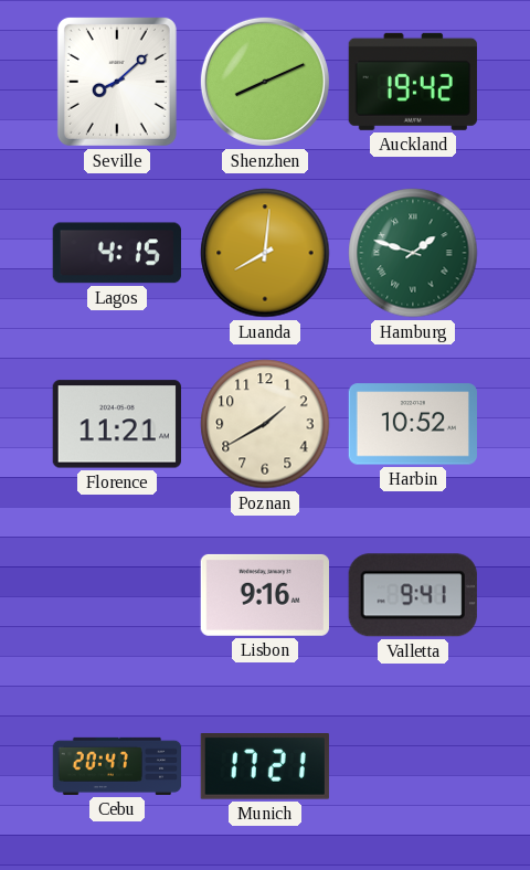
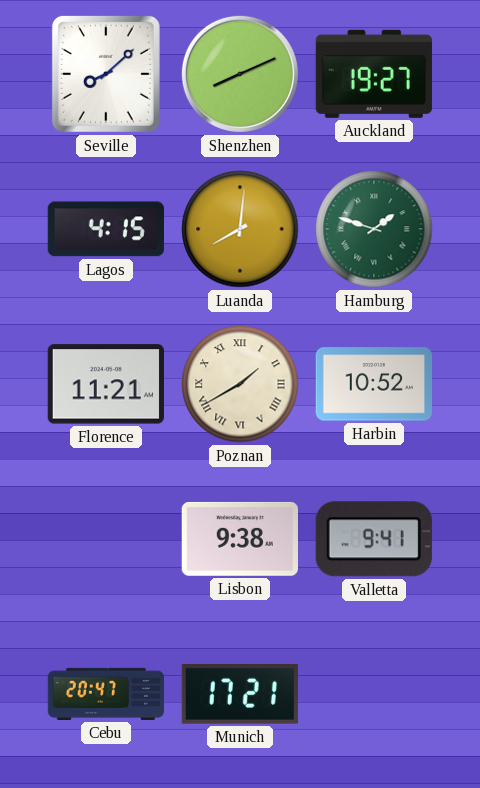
Auckland: 19:42 -> 19:27
Poznan numerals: Arabic -> Roman
Lisbon: 9:16 -> 9:38
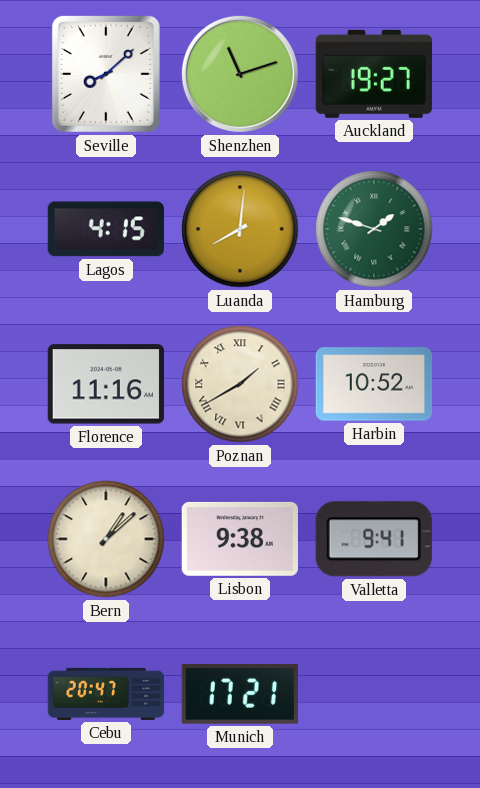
Shenzhen: 8:11 -> 11:12
Florence: 11:21 -> 11:16
Bern: none -> 1:08
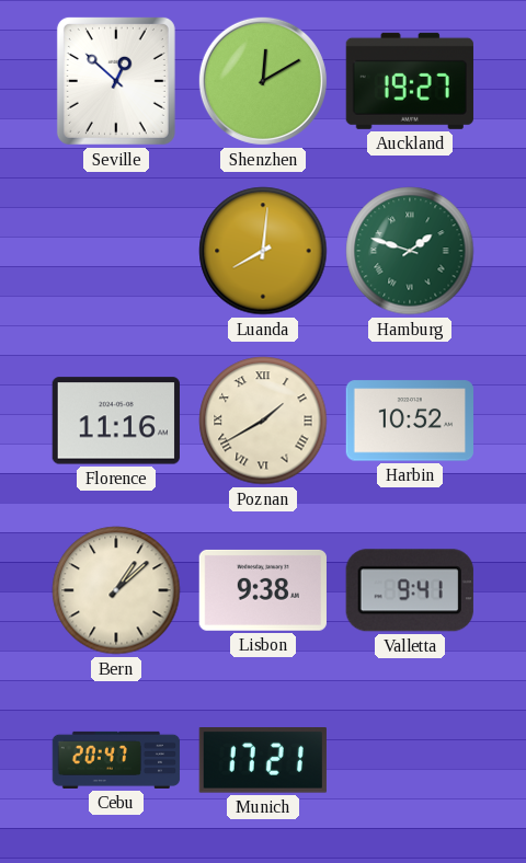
Seville: 8:08 -> 12:52
Shenzhen: 11:12 -> 12:10
Lagos: 4:15 -> none
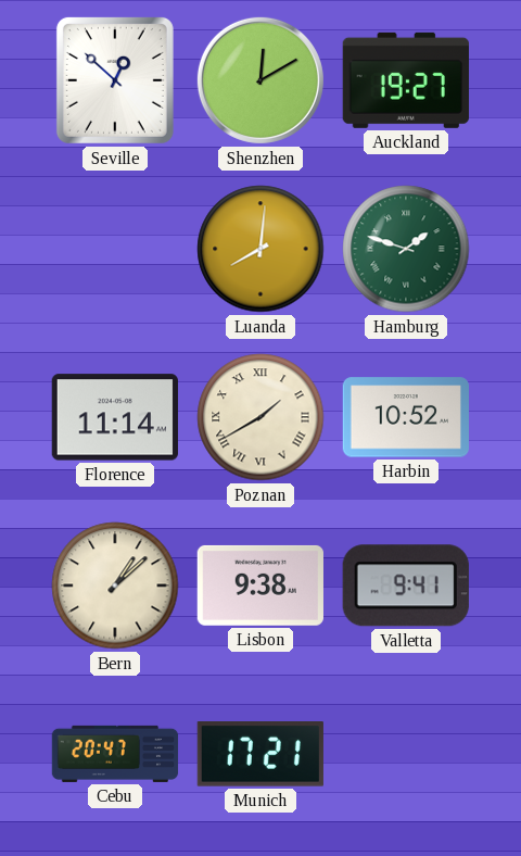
Florence: 11:16 -> 11:14
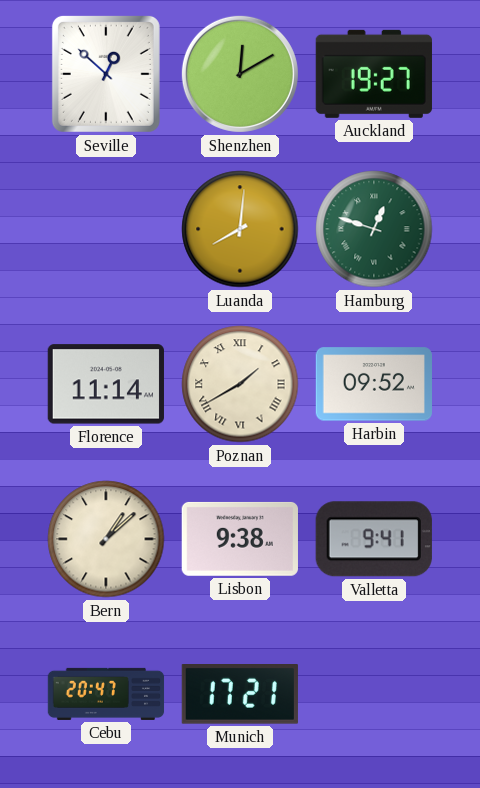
Hamburg: 1:48 -> 12:48
Harbin: 10:52 -> 09:52
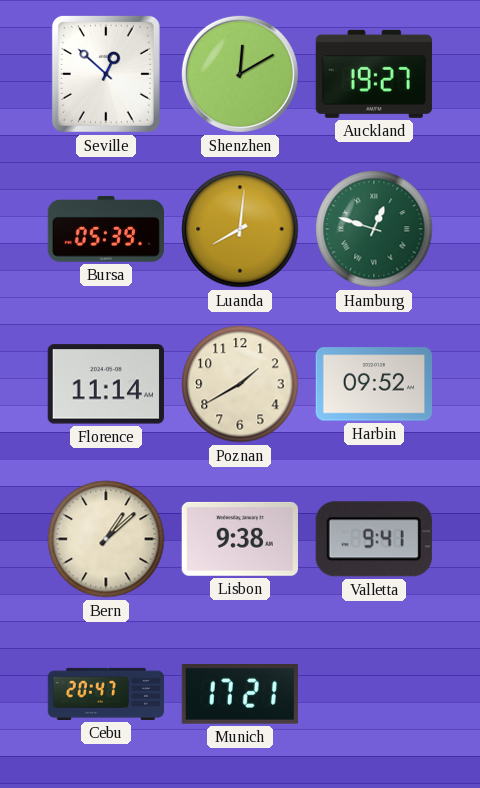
Bursa: none -> 05:39
Poznan numerals: Roman -> Arabic
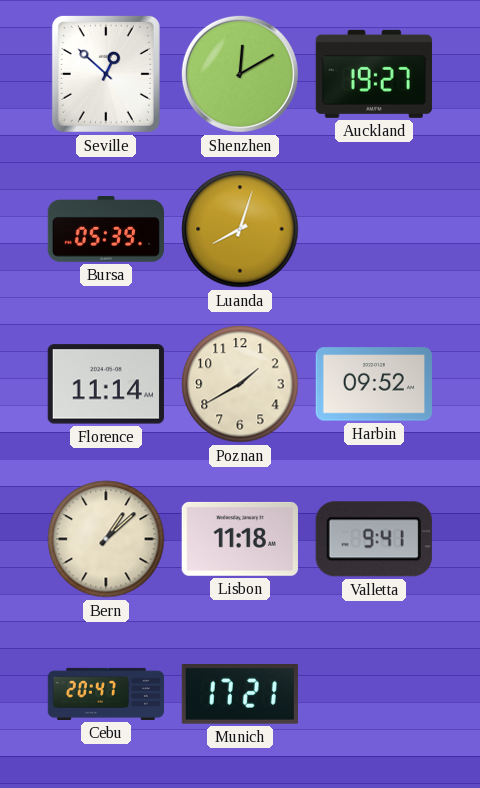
Luanda: 8:01 -> 8:03
Hamburg: 12:48 -> none
Lisbon: 9:38 -> 11:18
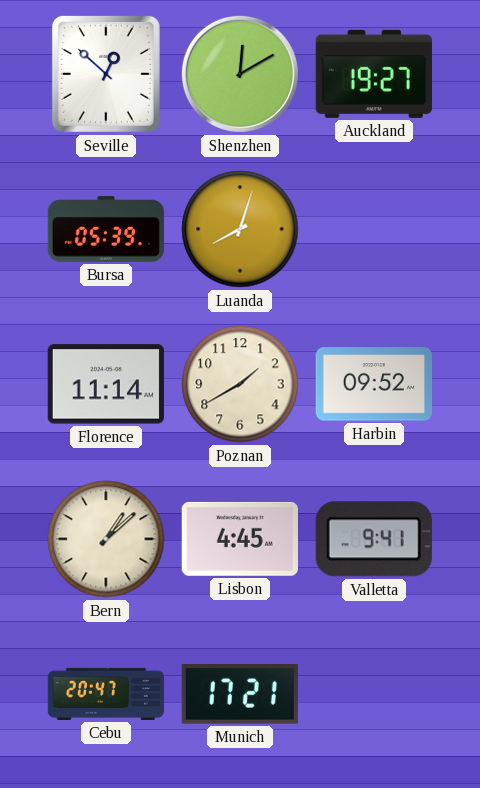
Lisbon: 11:18 -> 4:45
